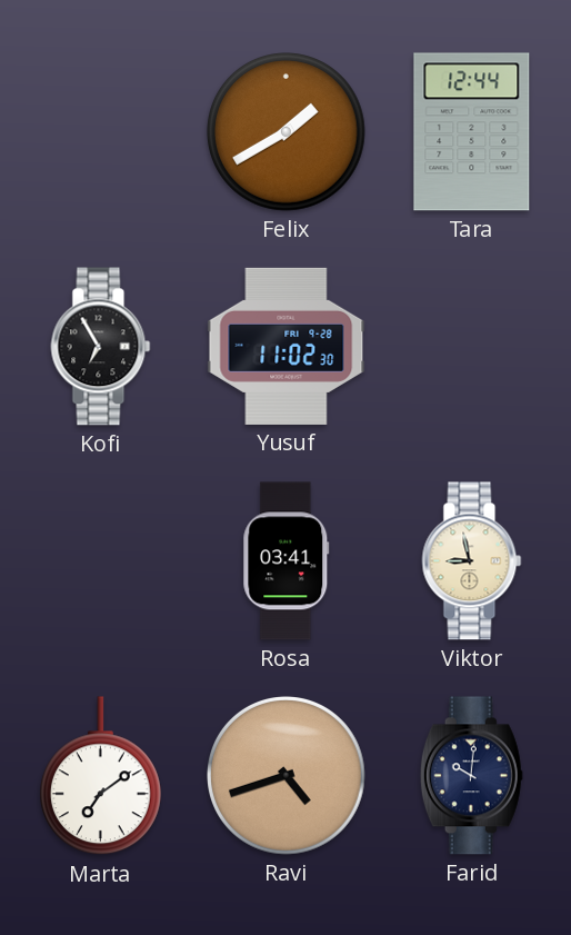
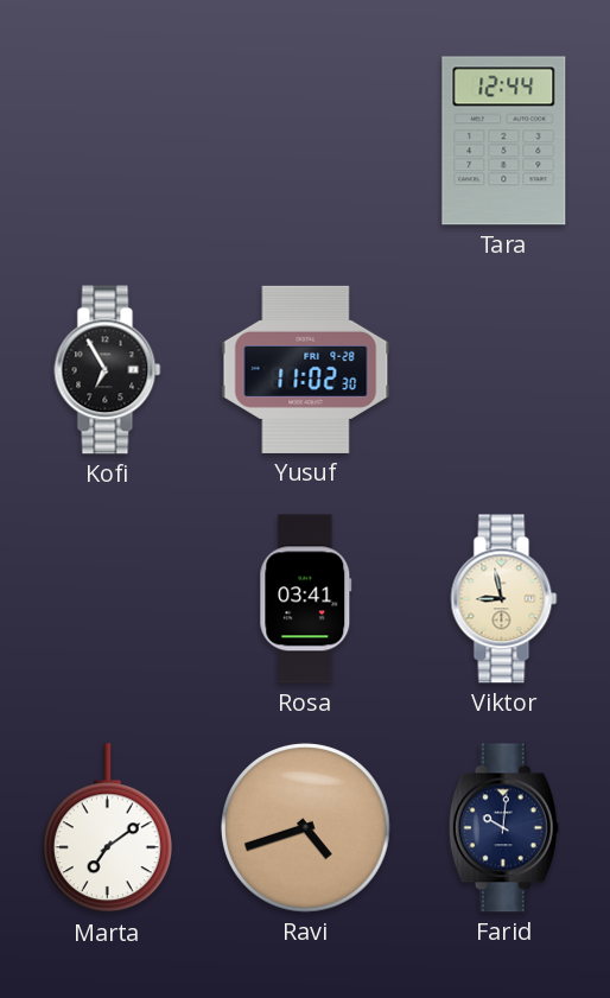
Felix: 1:40 -> none
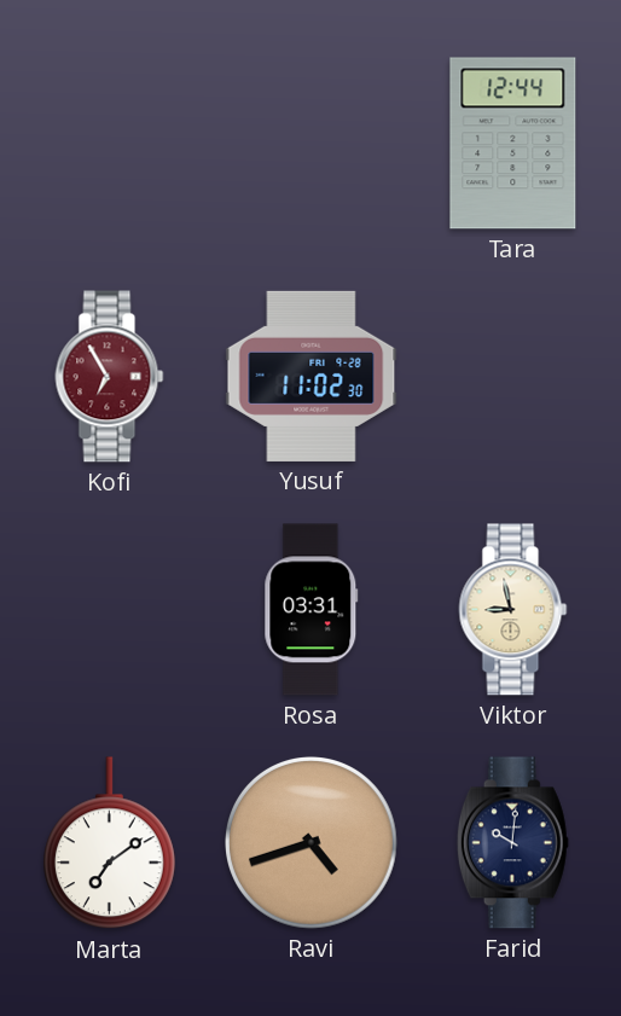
Kofi dial: black -> burgundy
Rosa: 03:41 -> 03:31
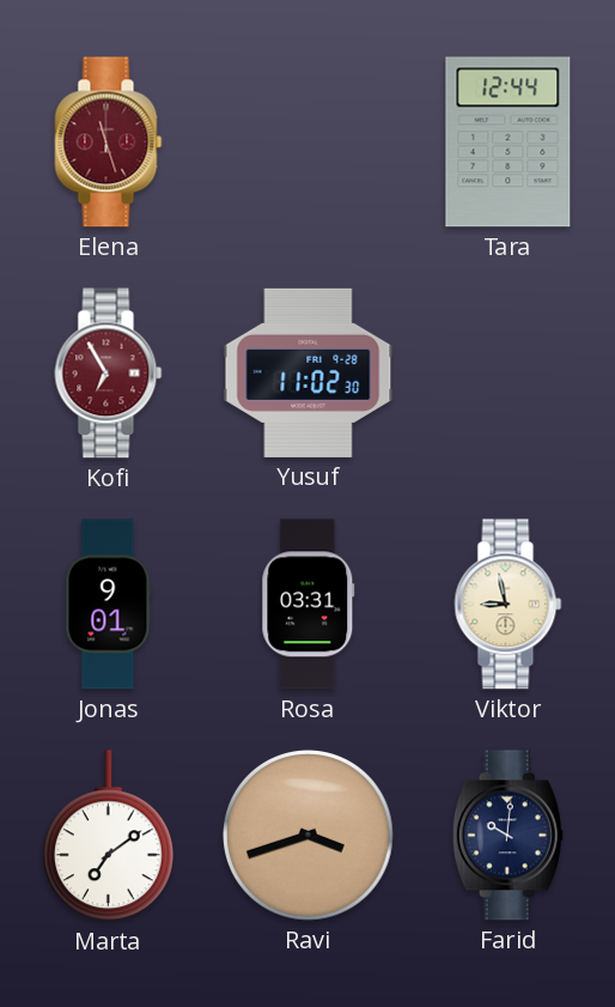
Elena: none -> 11:27
Jonas: none -> 9:01
Ravi: 4:42 -> 3:42
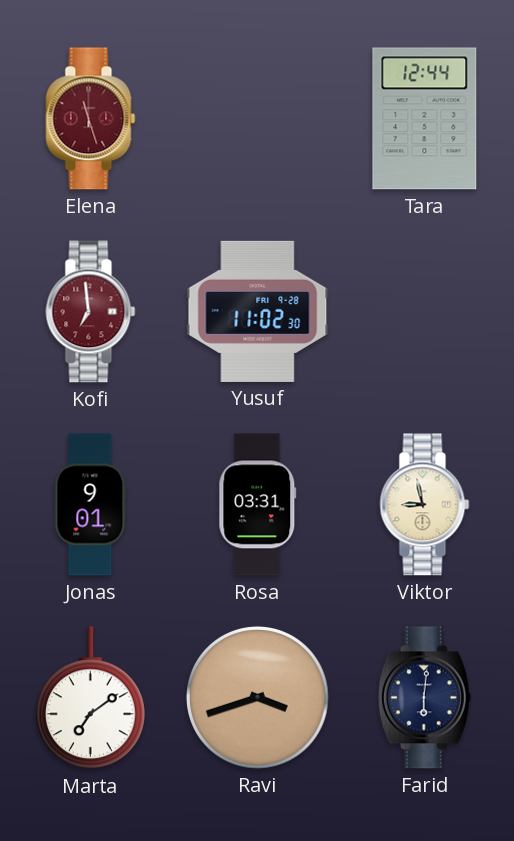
Kofi: 6:55 -> 6:59
Farid: 10:01 -> 6:01
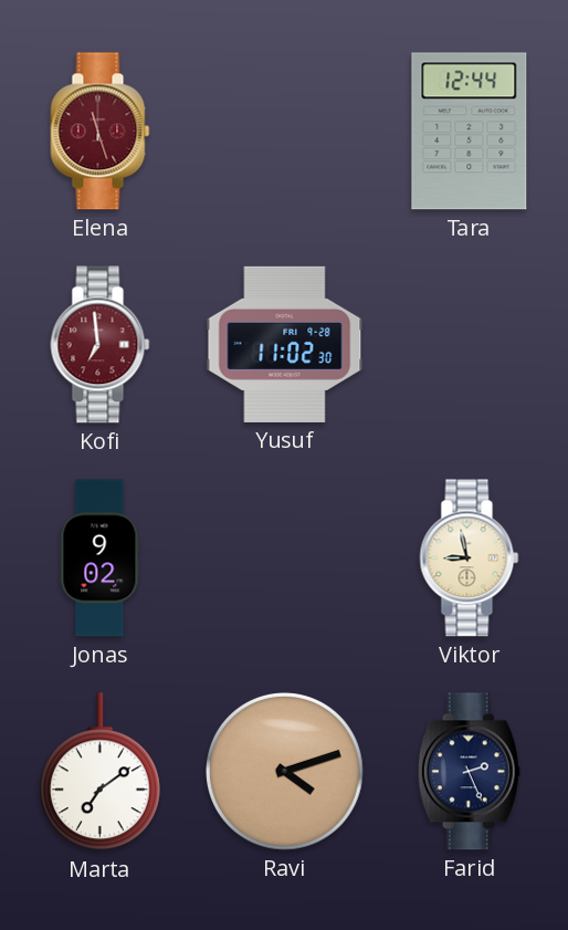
Jonas: 9:01 -> 9:02
Rosa: 03:31 -> none
Ravi: 3:42 -> 4:12
Farid: 6:01 -> 2:26
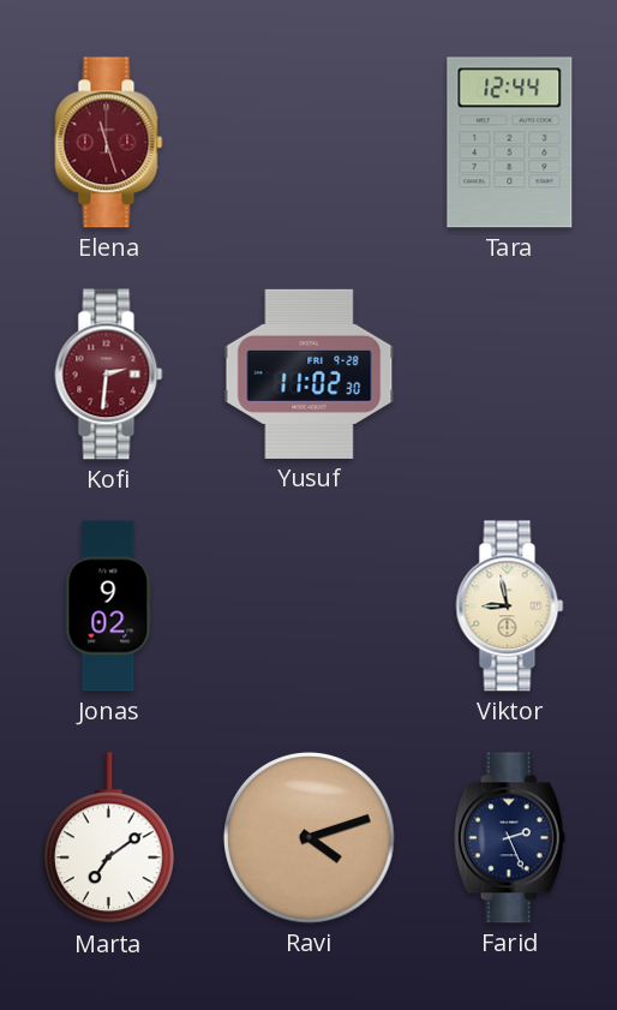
Kofi: 6:59 -> 2:31
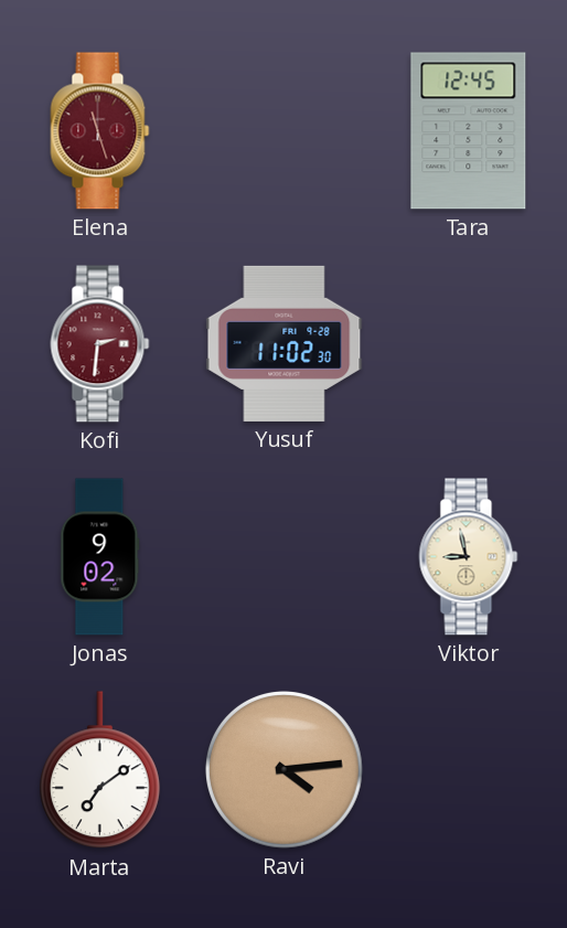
Tara: 12:44 -> 12:45
Ravi: 4:12 -> 4:14
Farid: 2:26 -> none
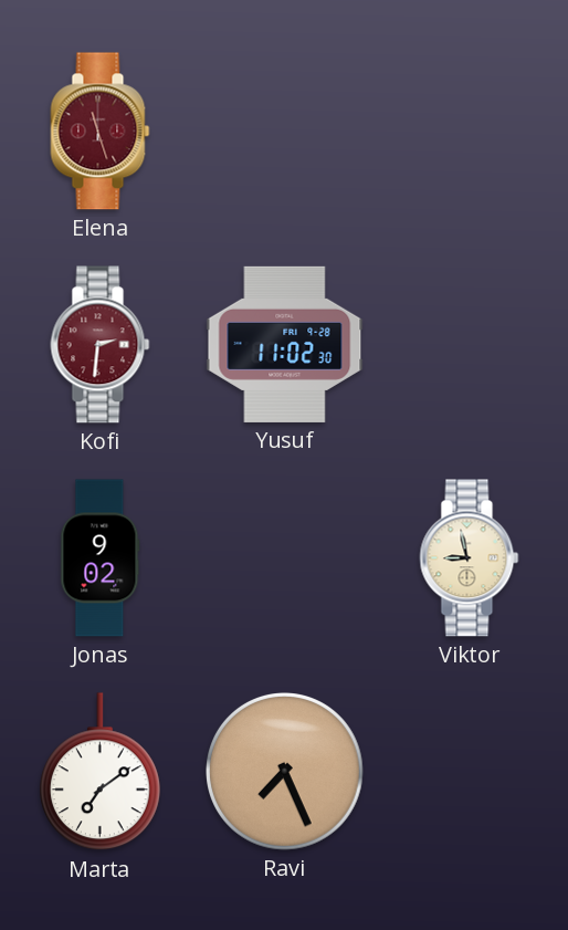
Tara: 12:45 -> none
Ravi: 4:14 -> 7:26
